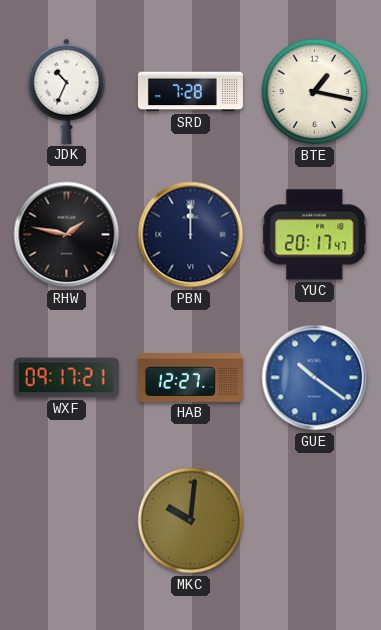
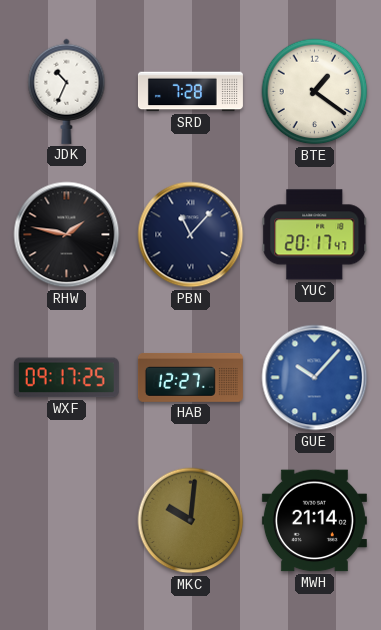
BTE: 1:17 -> 1:21
PBN: 12:00 -> 11:07
WXF: 09:17:21 -> 09:17:25
GUE: 10:21 -> 10:07
MWH: none -> 21:14
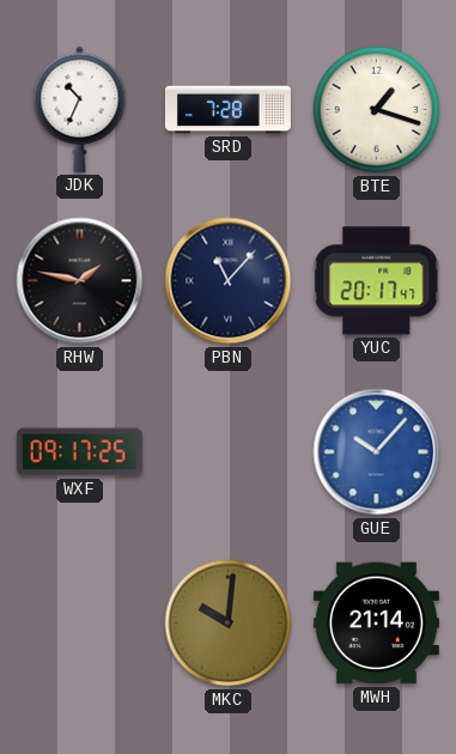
BTE: 1:21 -> 1:18
HAB: 12:27 -> none
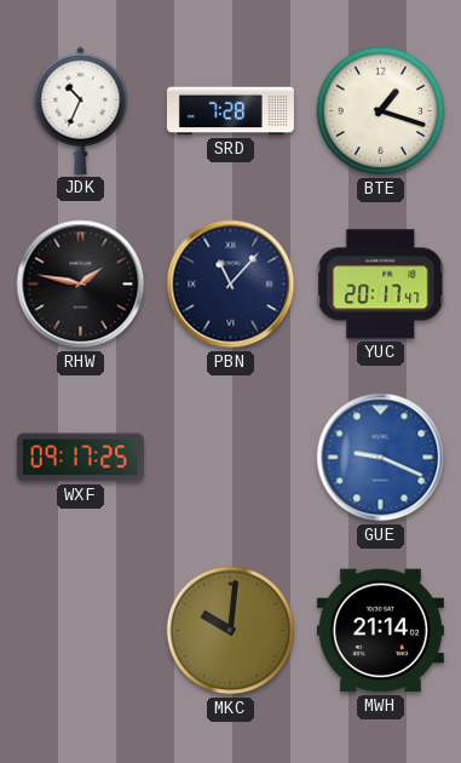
GUE: 10:07 -> 9:19
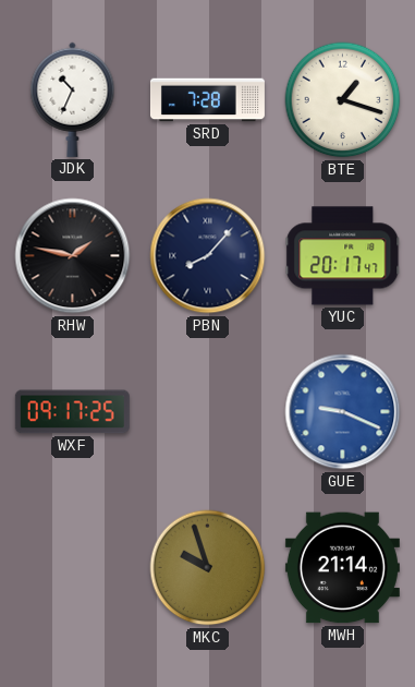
PBN: 11:07 -> 8:07
MKC: 10:01 -> 9:57
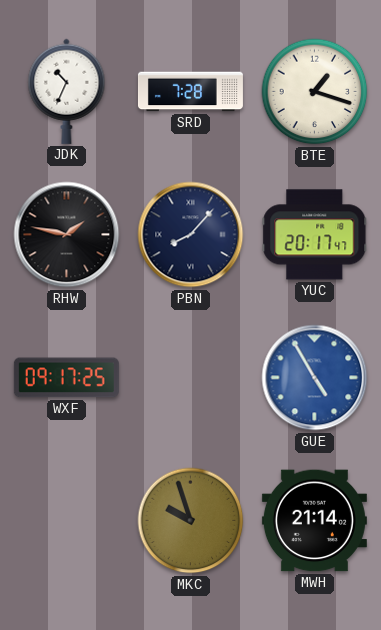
GUE: 9:19 -> 4:55
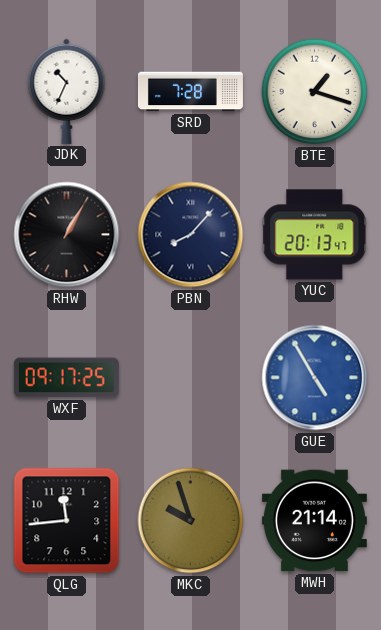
RHW: 1:47 -> 1:05
YUC: 20:17 -> 20:13
QLG: none -> 11:44
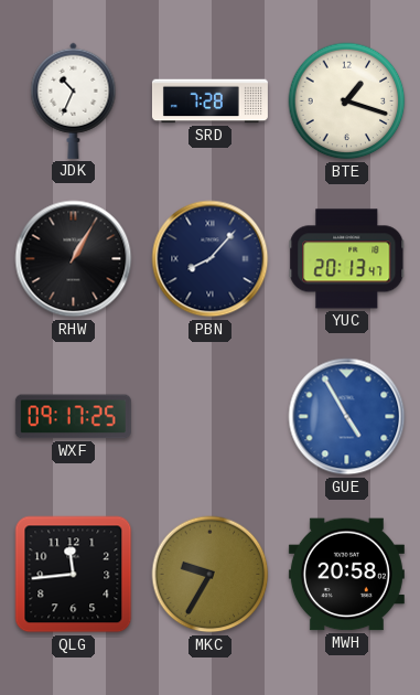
MKC: 9:57 -> 9:35
MWH: 21:14 -> 20:58
